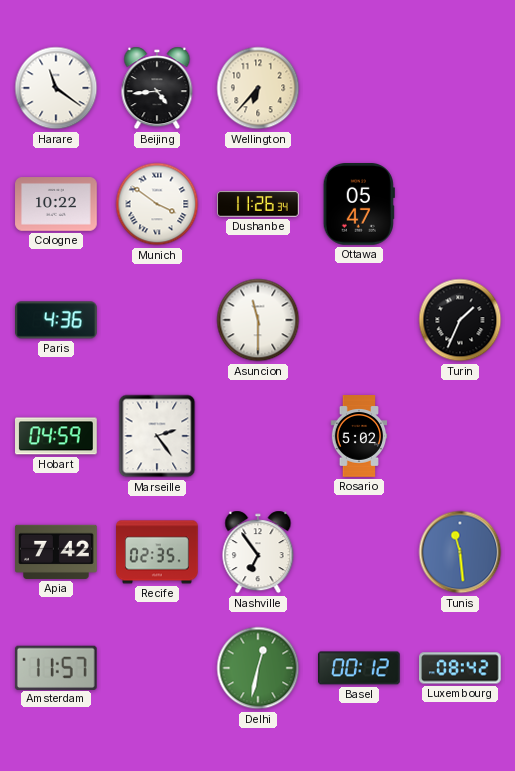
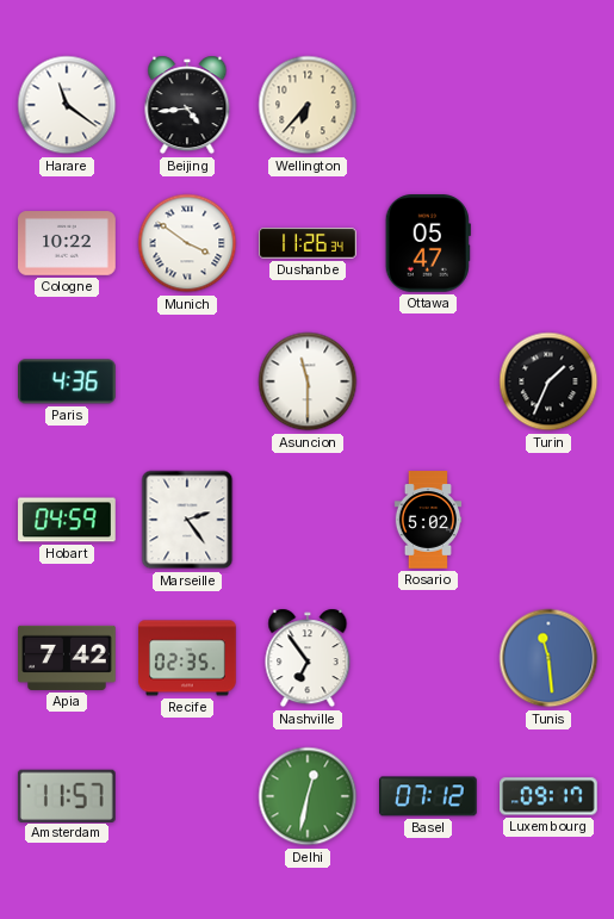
Basel: 00:12 -> 07:12
Luxembourg: 08:42 -> 09:17
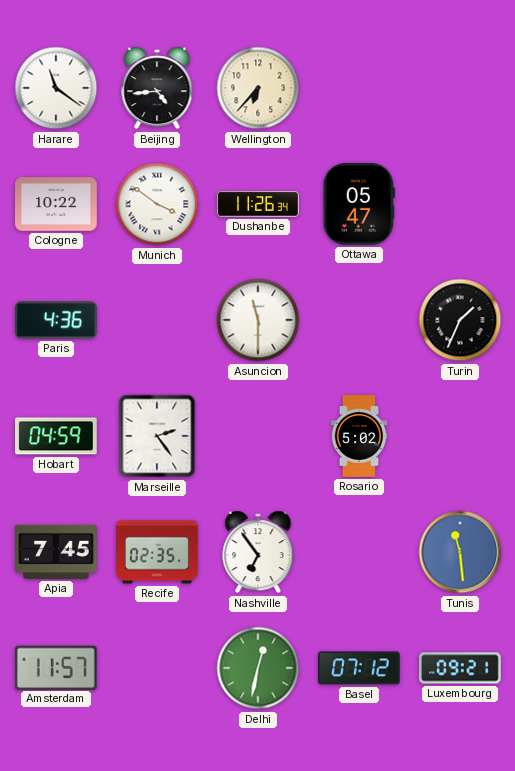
Apia: 7:42 -> 7:45
Luxembourg: 09:17 -> 09:21
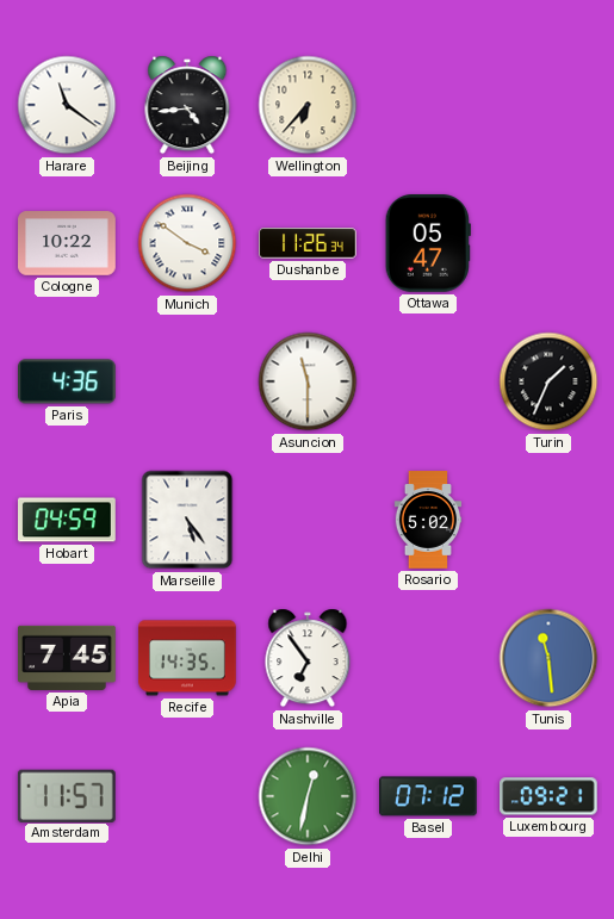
Marseille: 2:24 -> 5:24
Recife: 02:35 -> 14:35
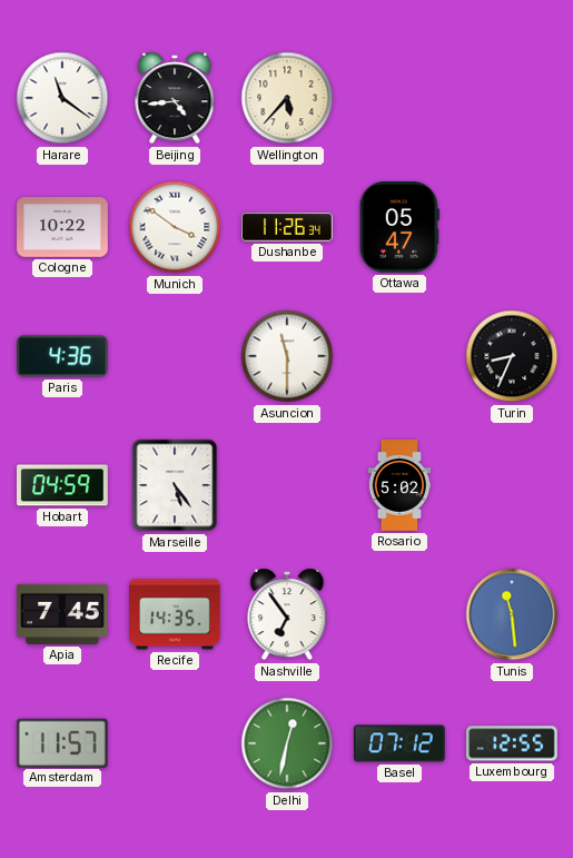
Wellington: 6:37 -> 5:37
Turin: 1:34 -> 8:34
Luxembourg: 09:21 -> 12:55
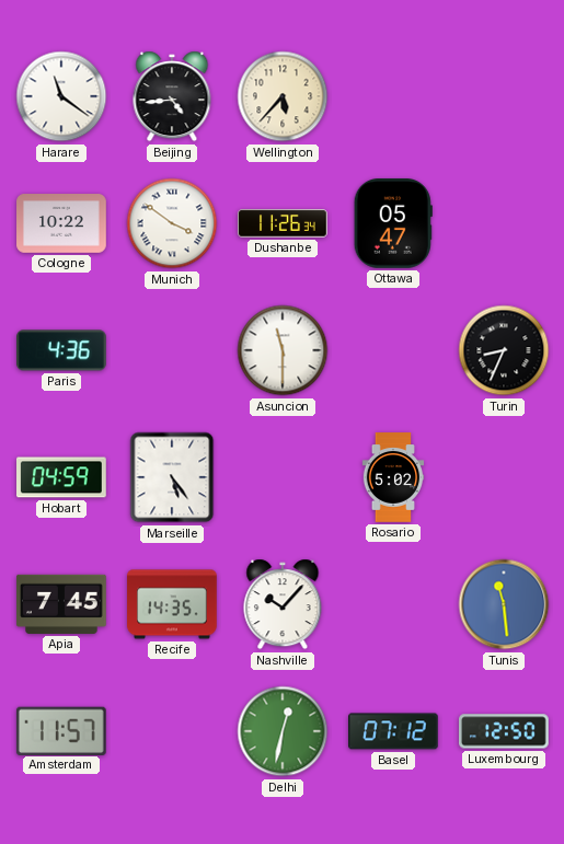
Nashville: 6:54 -> 10:07
Luxembourg: 12:55 -> 12:50
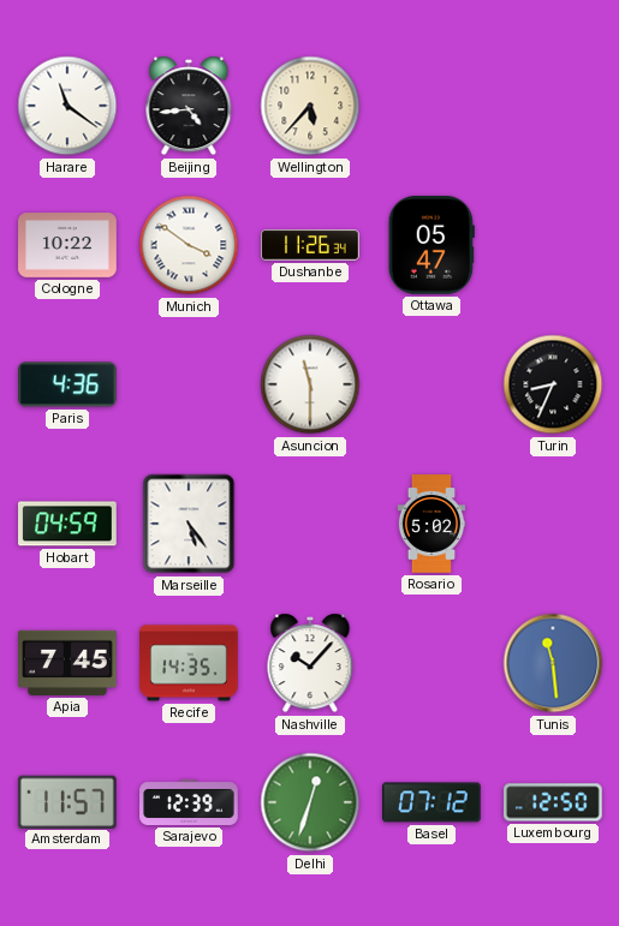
Sarajevo: none -> 12:39
Delhi: 12:32 -> 12:33
